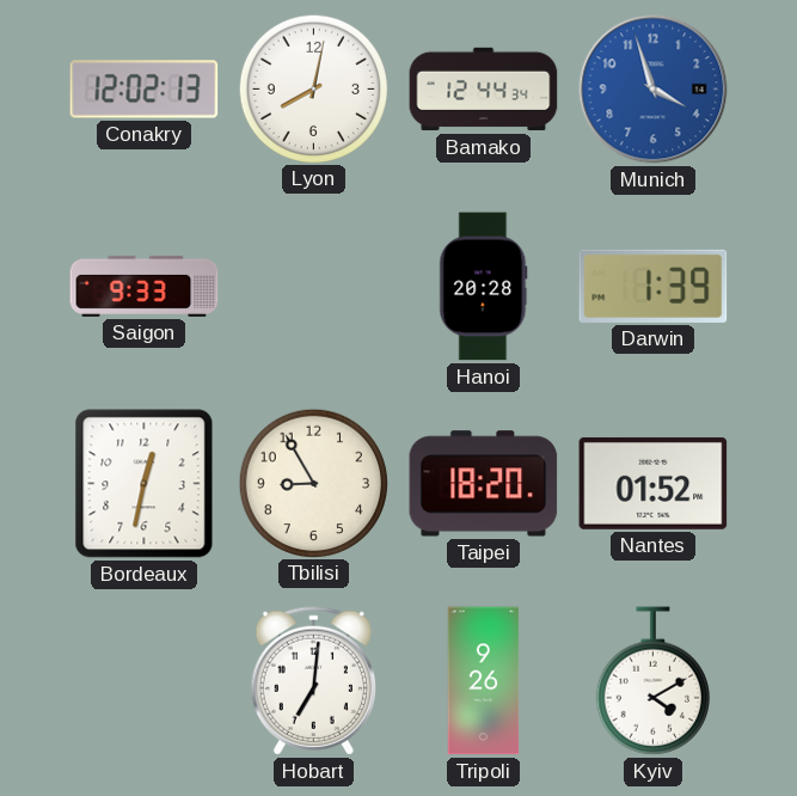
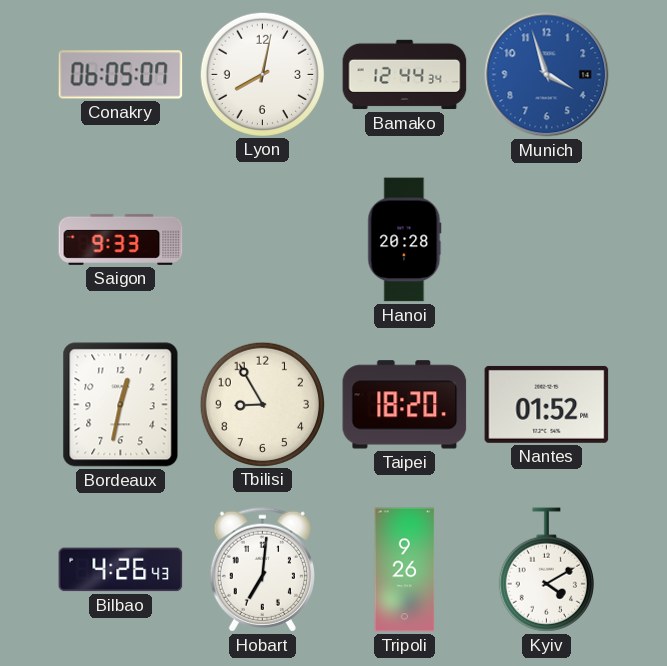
Conakry: 12:02 -> 06:05
Darwin: 1:39 -> none
Bilbao: none -> 4:26
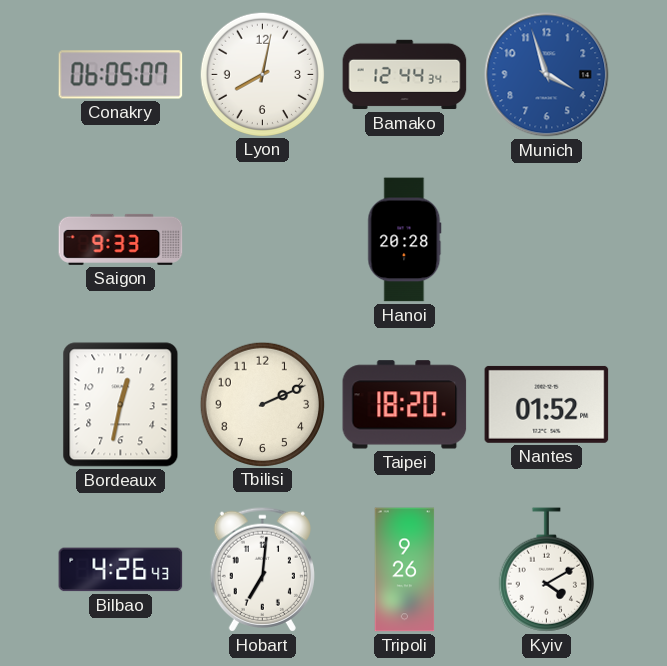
Tbilisi: 8:55 -> 2:11
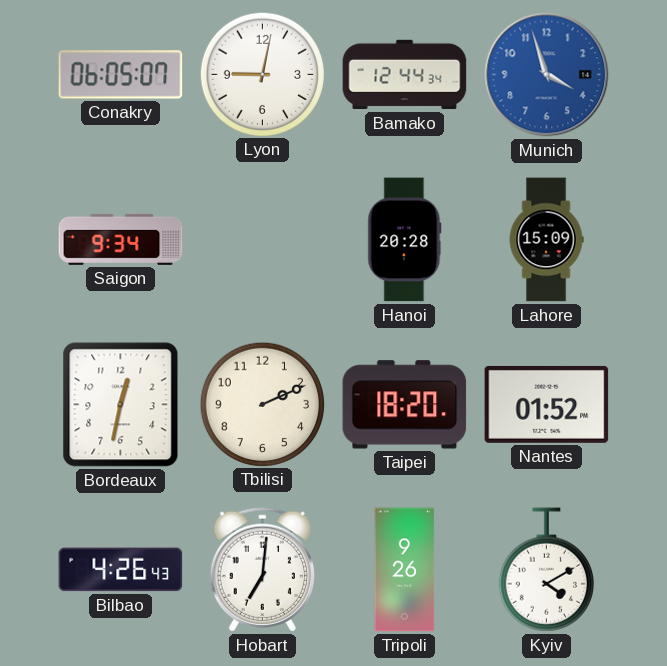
Lyon: 8:02 -> 9:02
Saigon: 9:33 -> 9:34
Lahore: none -> 15:09
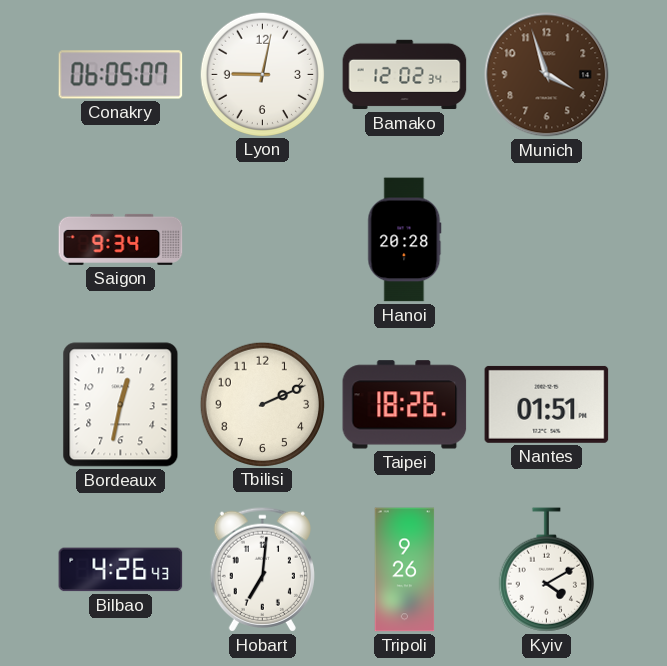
Bamako: 12:44 -> 12:02
Munich dial: blue -> brown
Lahore: 15:09 -> none
Taipei: 18:20 -> 18:26
Nantes: 01:52 -> 01:51
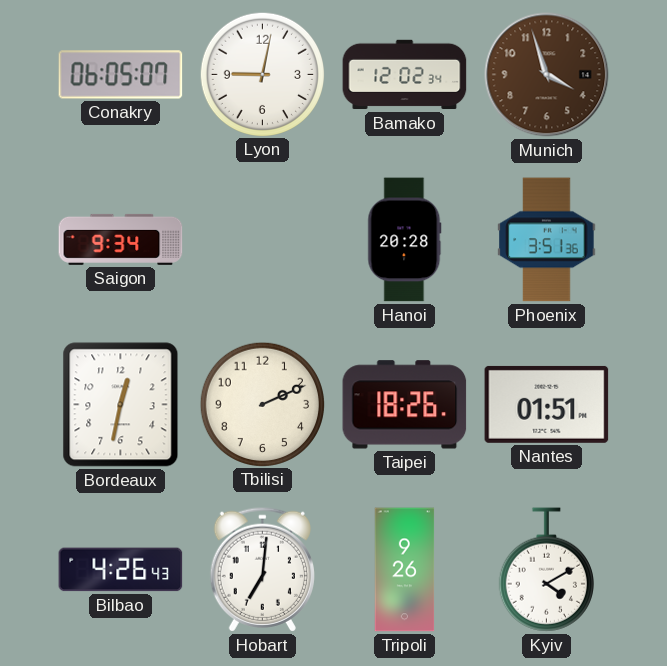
Phoenix: none -> 3:51
